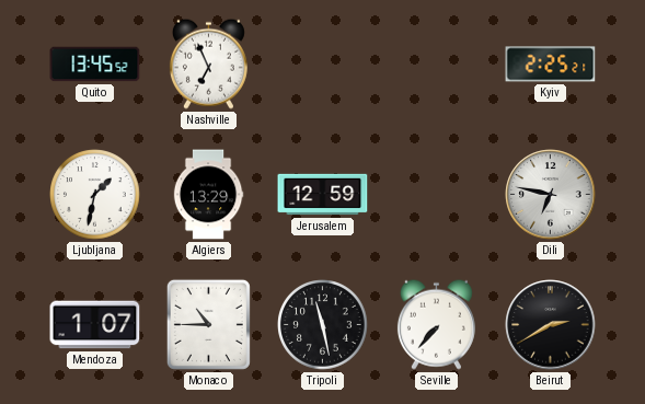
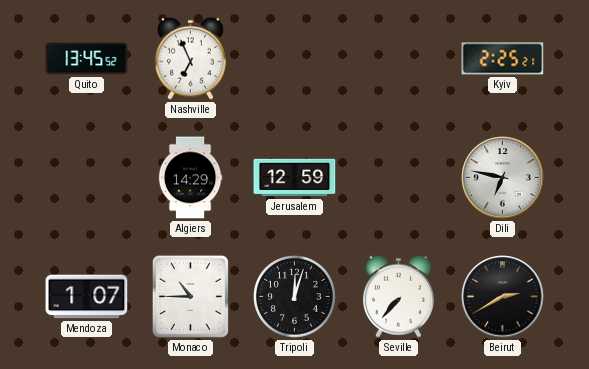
Ljubljana: 1:32 -> none
Algiers: 13:29 -> 14:29
Tripoli: 11:28 -> 12:03
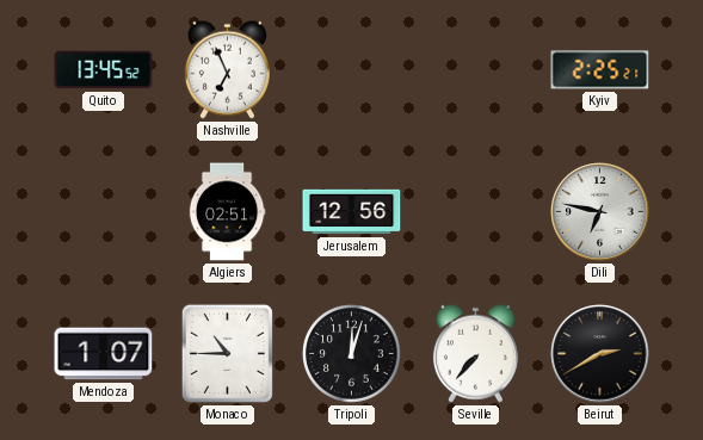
Algiers: 14:29 -> 02:51
Jerusalem: 12:59 -> 12:56
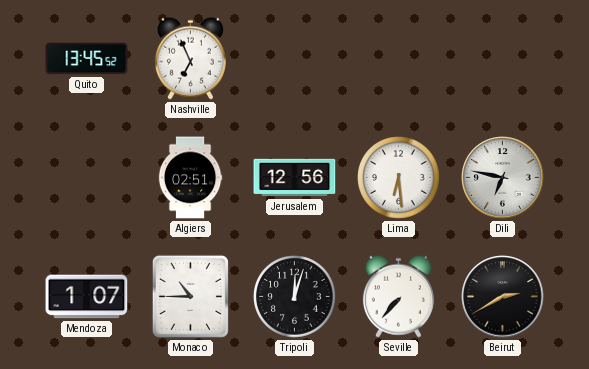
Kyiv: 2:25 -> none
Lima: none -> 6:29
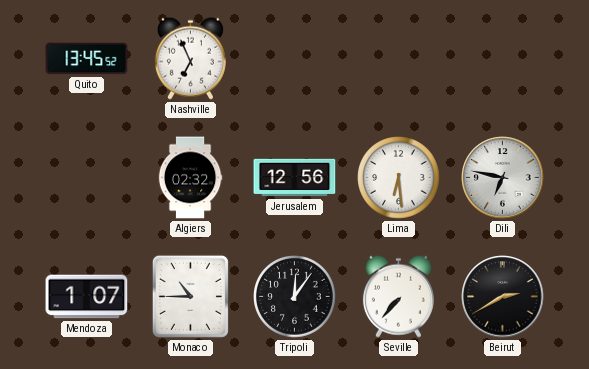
Algiers: 02:51 -> 02:32
Tripoli: 12:03 -> 12:06
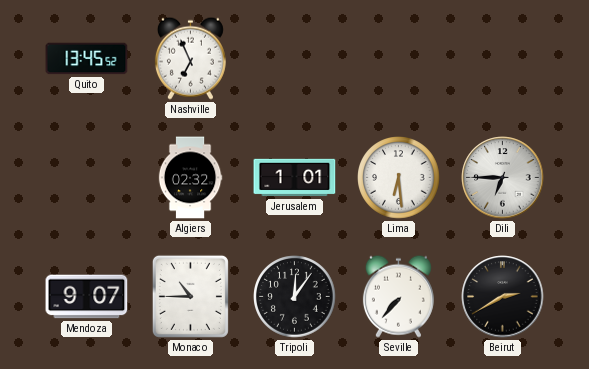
Jerusalem: 12:56 -> 1:01
Dili: 6:47 -> 6:45
Mendoza: 1:07 -> 9:07
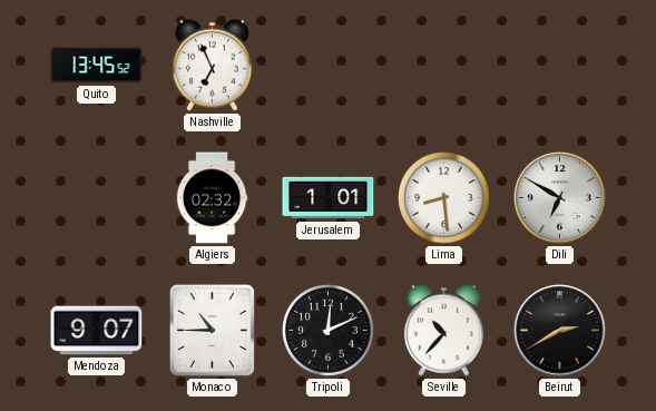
Lima: 6:29 -> 8:29
Dili: 6:45 -> 6:50
Tripoli: 12:06 -> 12:11
Seville: 7:37 -> 10:37
